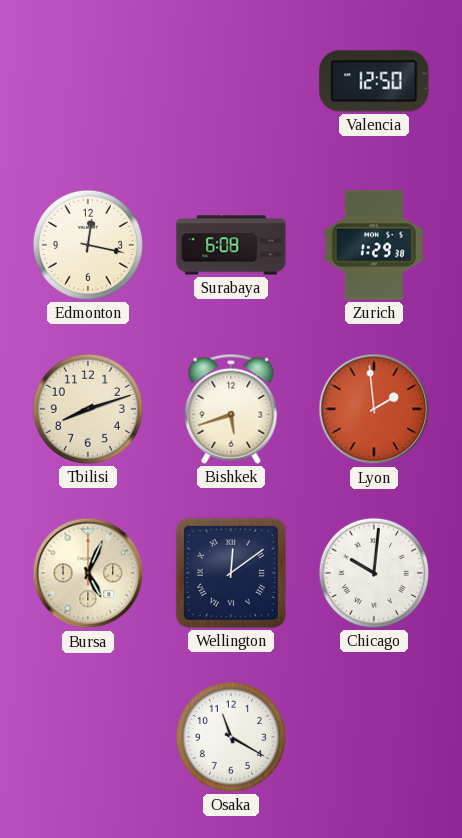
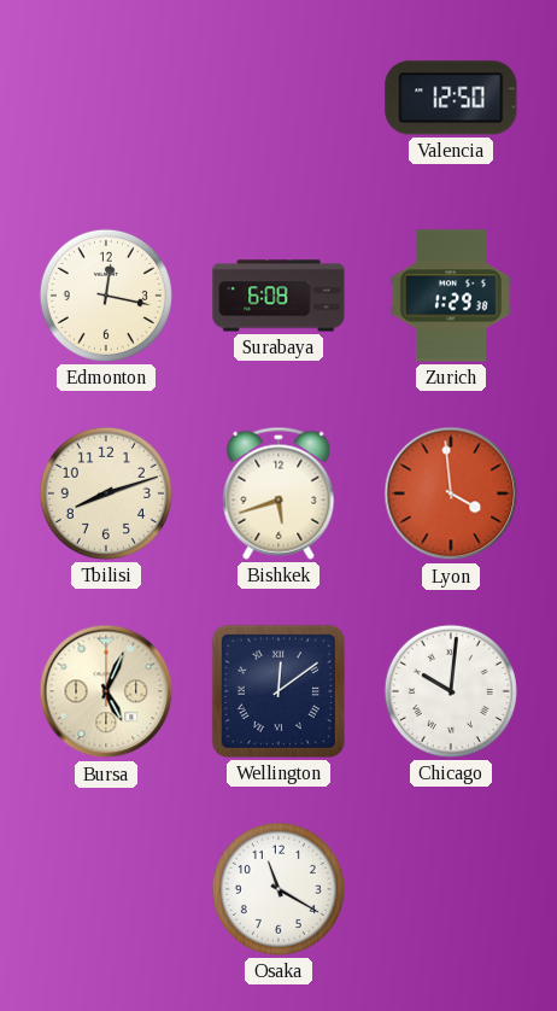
Lyon: 1:59 -> 3:59
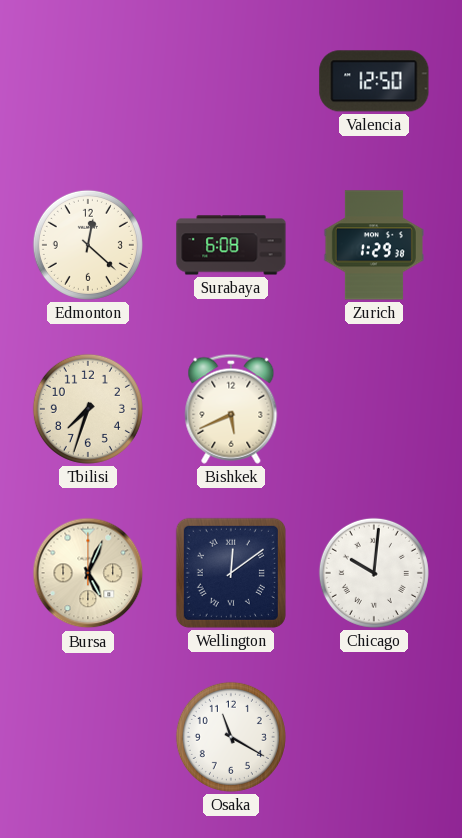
Edmonton: 12:17 -> 12:22
Tbilisi: 8:12 -> 7:33
Bishkek: 5:42 -> 5:41
Lyon: 3:59 -> none
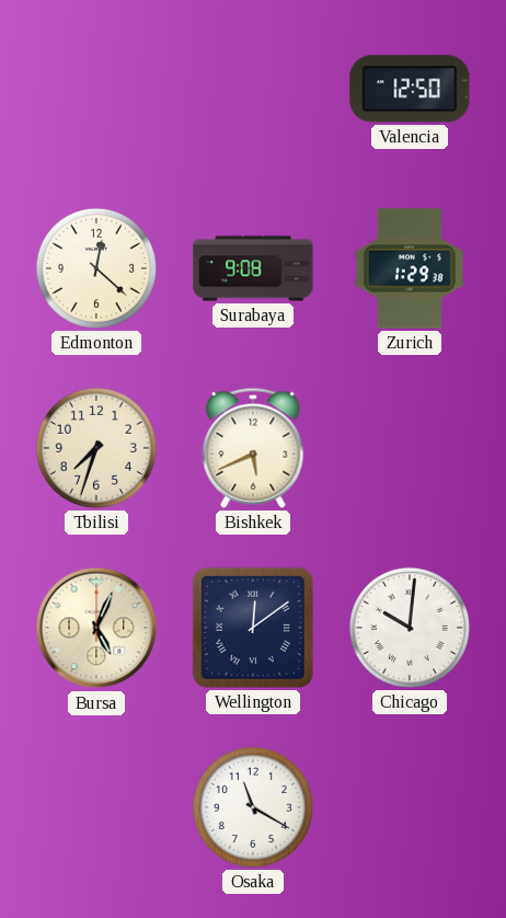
Surabaya: 6:08 -> 9:08
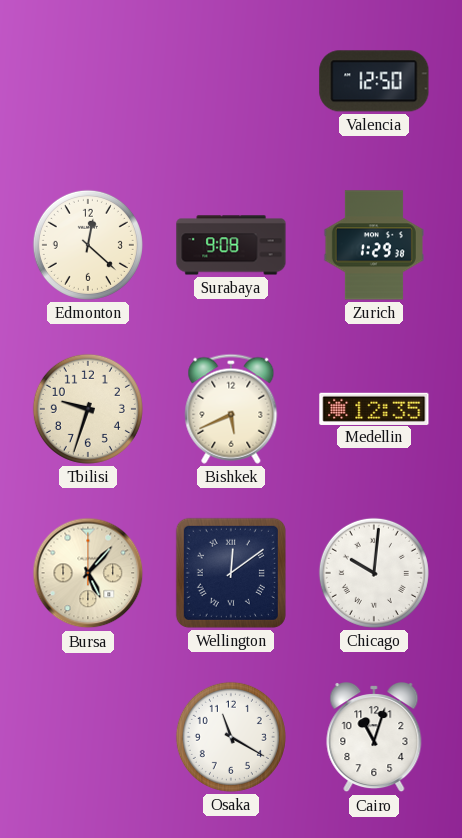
Tbilisi: 7:33 -> 9:33
Medellin: none -> 12:35
Bursa: 5:04 -> 5:07
Cairo: none -> 11:03
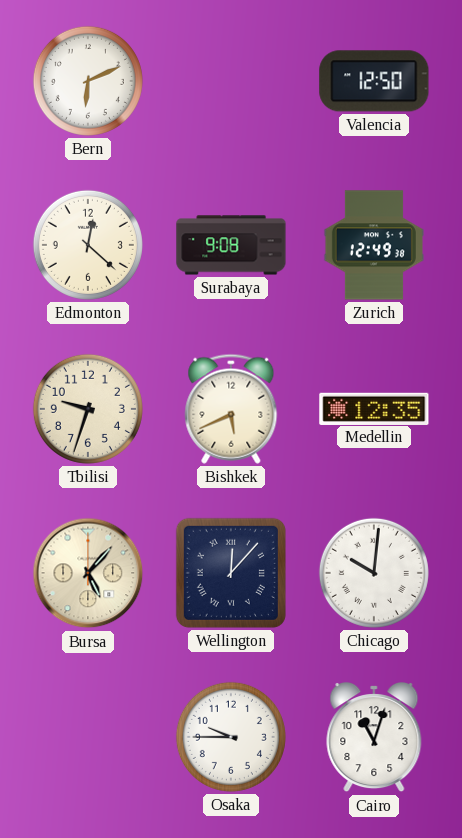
Bern: none -> 6:11
Zurich: 1:29 -> 12:49
Wellington: 12:09 -> 12:07
Osaka: 11:20 -> 9:45
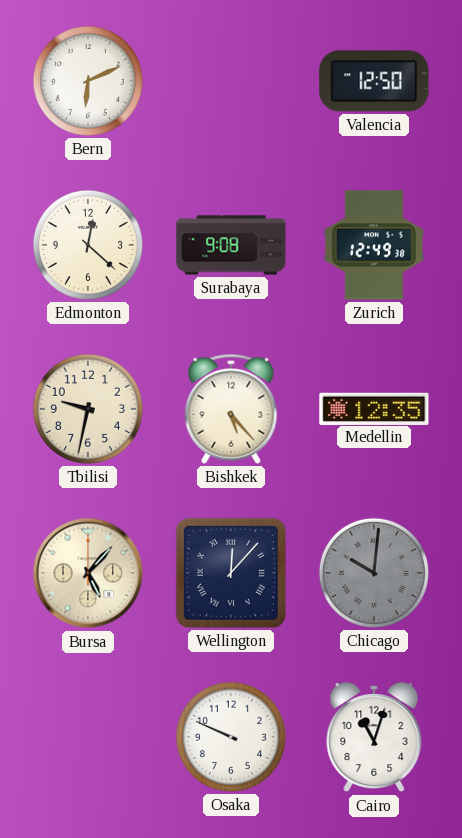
Tbilisi: 9:33 -> 9:32
Bishkek: 5:41 -> 5:23
Chicago dial: white -> grey
Osaka: 9:45 -> 9:49
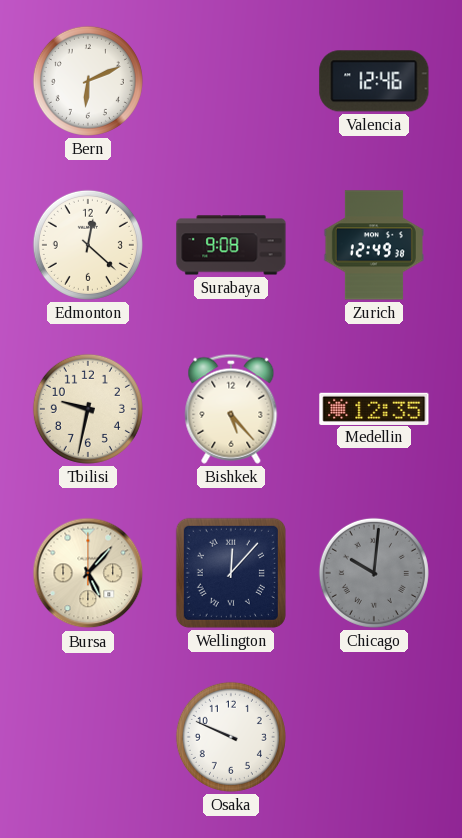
Valencia: 12:50 -> 12:46
Cairo: 11:03 -> none
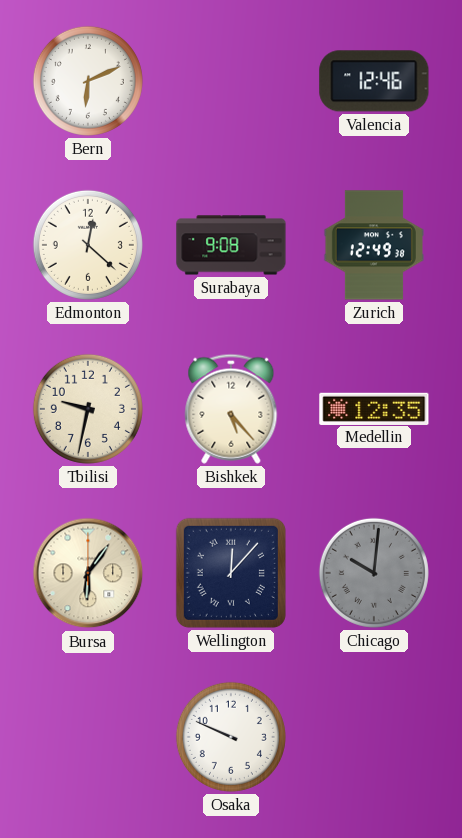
Bursa: 5:07 -> 6:06
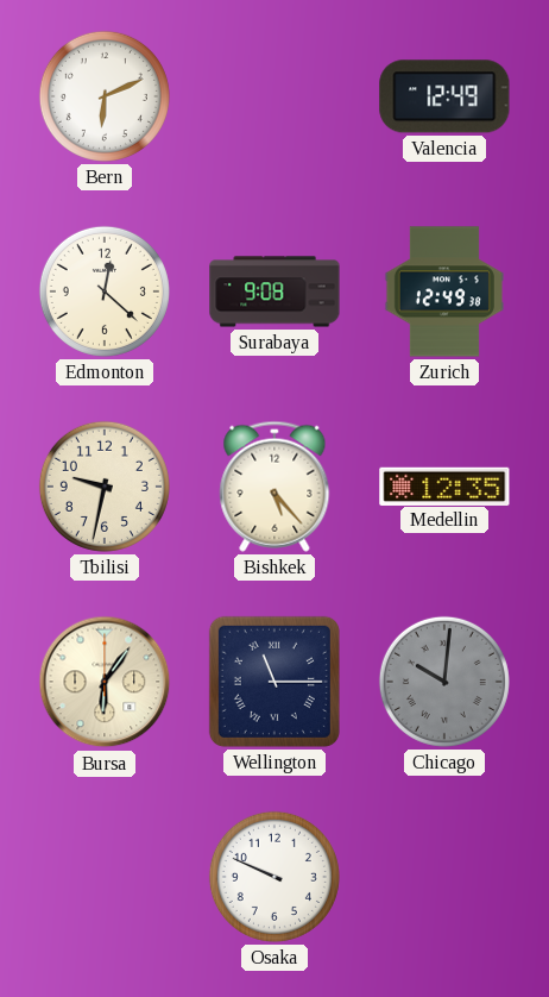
Valencia: 12:46 -> 12:49
Wellington: 12:07 -> 11:15
